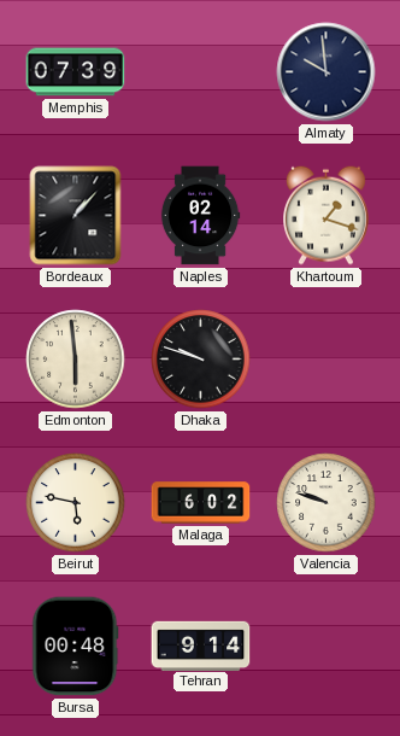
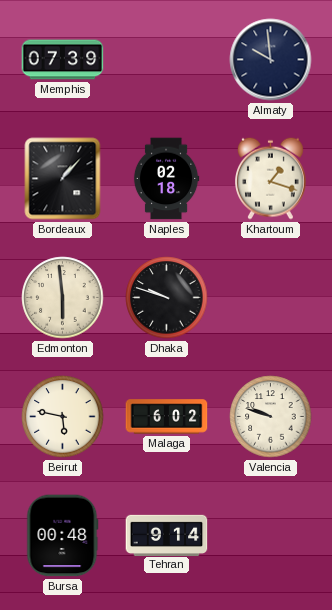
Naples: 02:14 -> 02:18
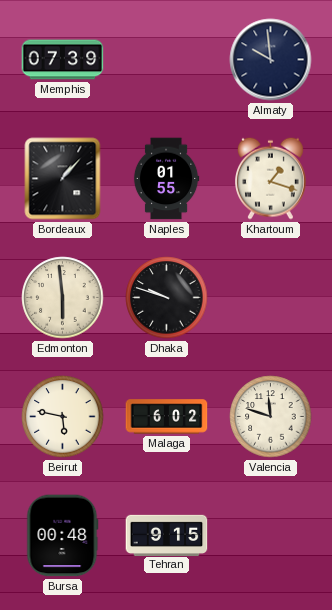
Naples: 02:18 -> 01:55
Valencia: 9:48 -> 11:48
Tehran: 9:14 -> 9:15
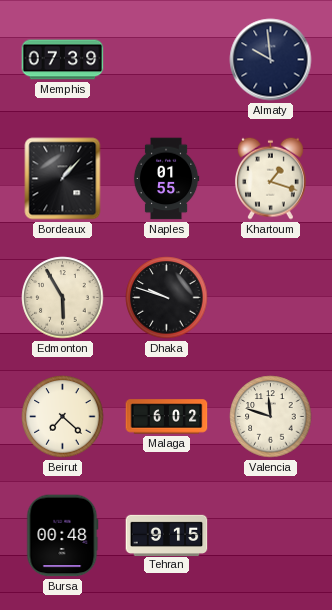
Edmonton: 5:59 -> 5:55
Beirut: 5:47 -> 7:22
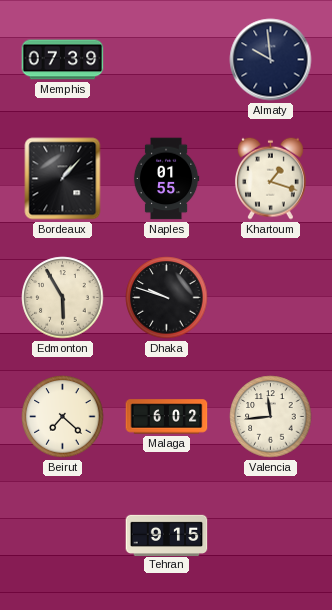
Valencia: 11:48 -> 11:44
Bursa: 00:48 -> none
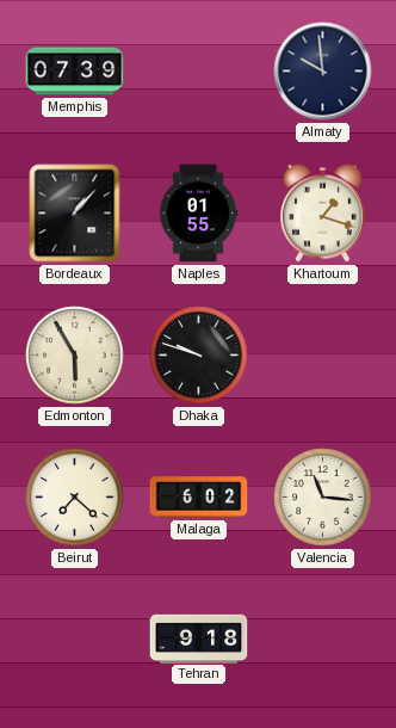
Valencia: 11:44 -> 11:16
Tehran: 9:15 -> 9:18
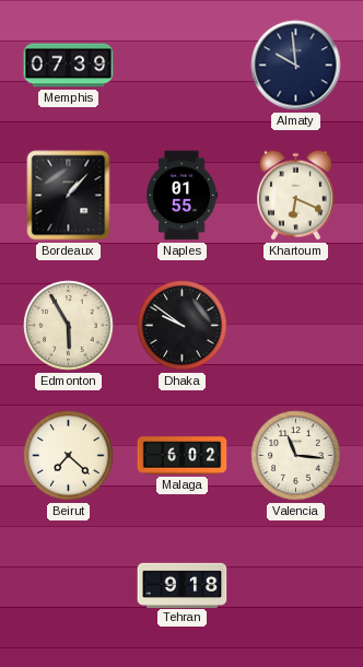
Khartoum: 1:18 -> 6:19
Dhaka: 9:48 -> 9:51
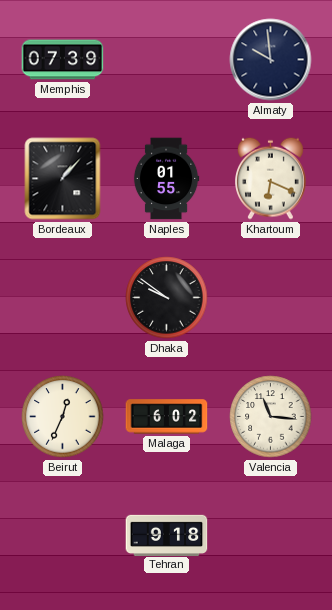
Edmonton: 5:55 -> none
Beirut: 7:22 -> 12:34
